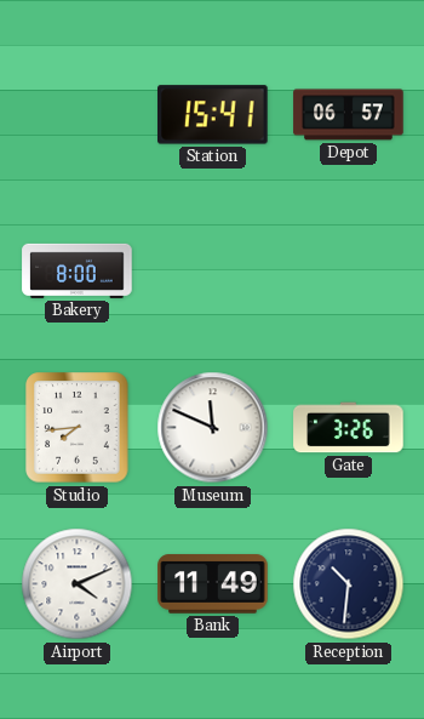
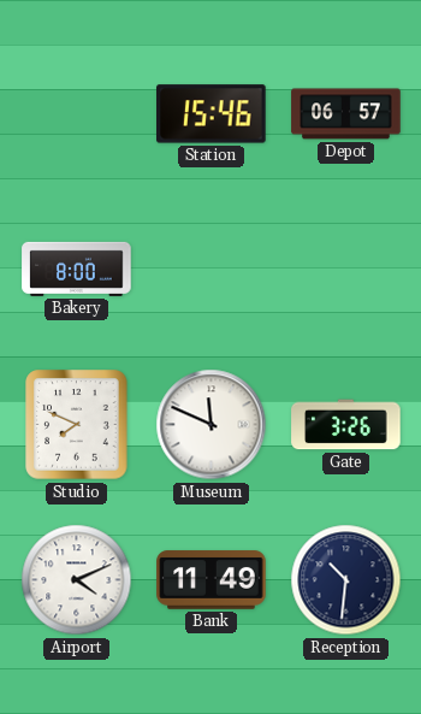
Station: 15:41 -> 15:46
Studio: 7:44 -> 7:49
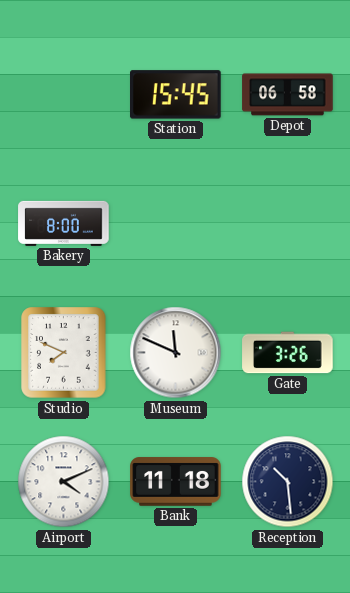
Station: 15:46 -> 15:45
Depot: 06:57 -> 06:58
Bank: 11:49 -> 11:18
Reception: 10:31 -> 10:29
